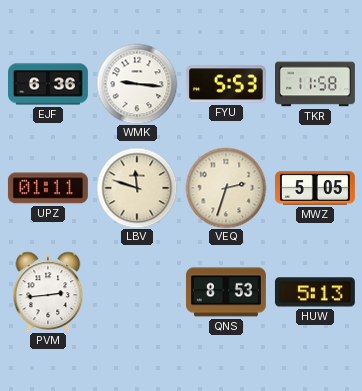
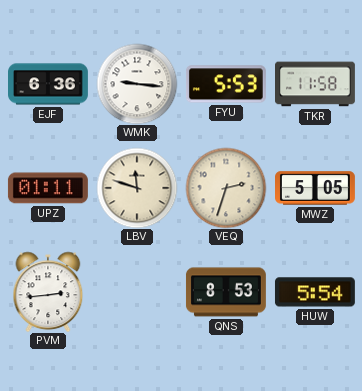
HUW: 5:13 -> 5:54
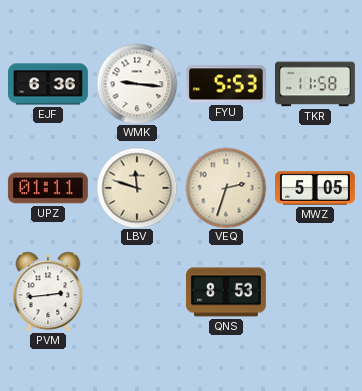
HUW: 5:54 -> none
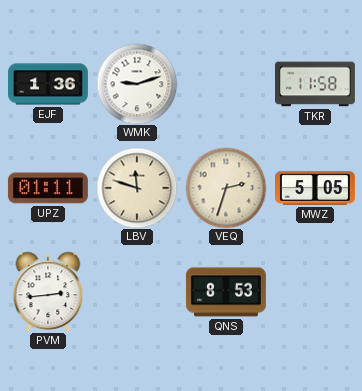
EJF: 6:36 -> 1:36
WMK: 9:16 -> 9:12
FYU: 5:53 -> none
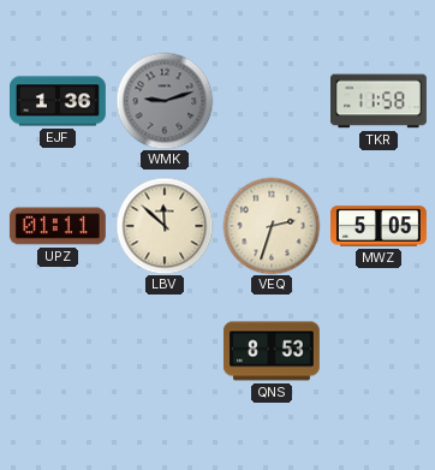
WMK dial: white -> grey
LBV: 11:48 -> 11:52
PVM: 2:44 -> none
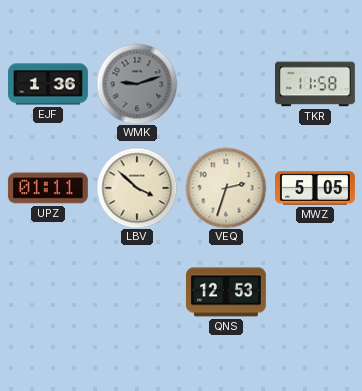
LBV: 11:52 -> 3:52
QNS: 8:53 -> 12:53
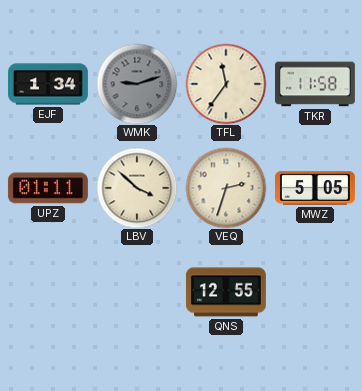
EJF: 1:36 -> 1:34
TFL: none -> 11:36
QNS: 12:53 -> 12:55
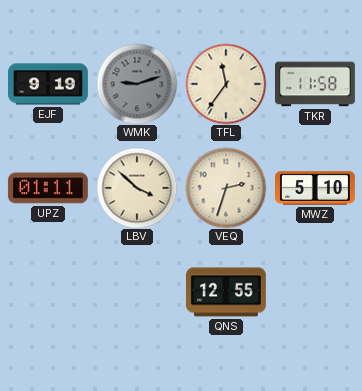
EJF: 1:34 -> 9:19
MWZ: 5:05 -> 5:10
